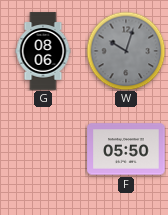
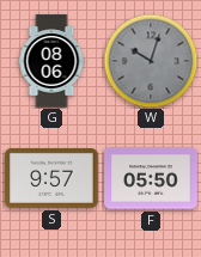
S: none -> 9:57
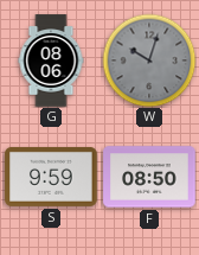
S: 9:57 -> 9:59
F: 05:50 -> 08:50
